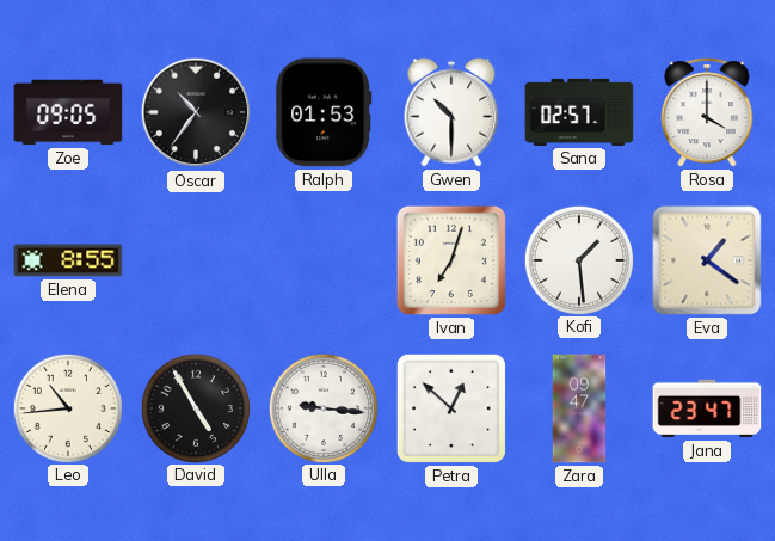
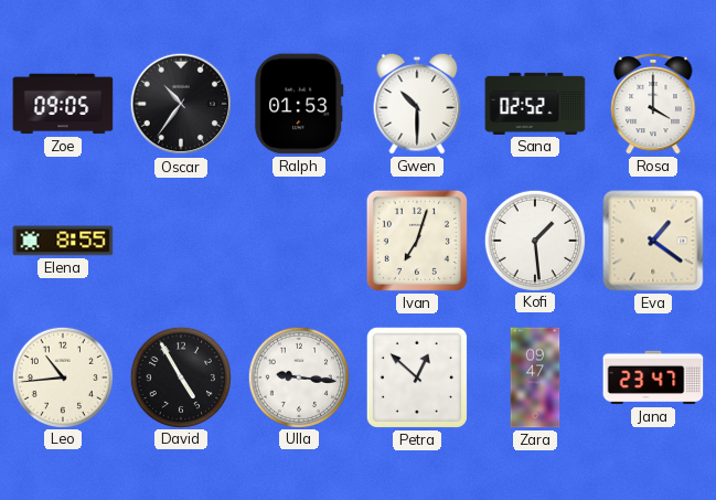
Sana: 02:57 -> 02:52
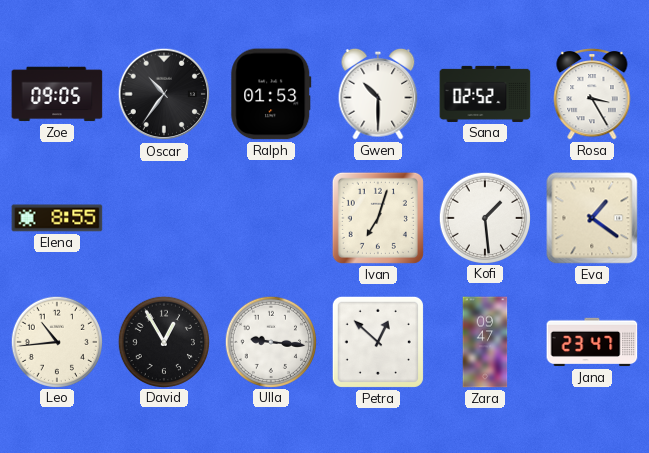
Rosa: 4:00 -> 3:25
David: 4:55 -> 12:55
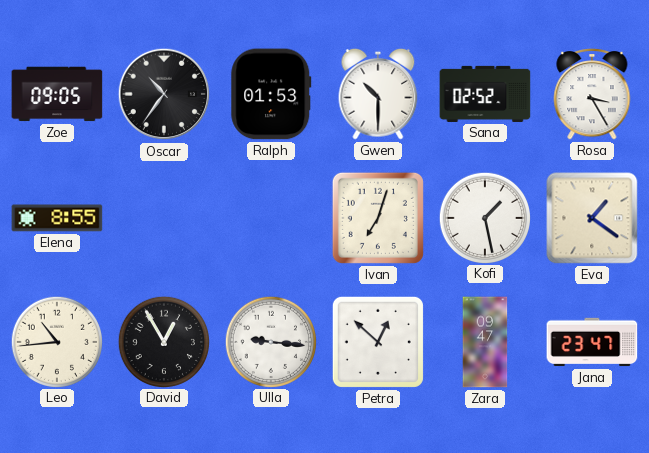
Kofi: 1:29 -> 1:28
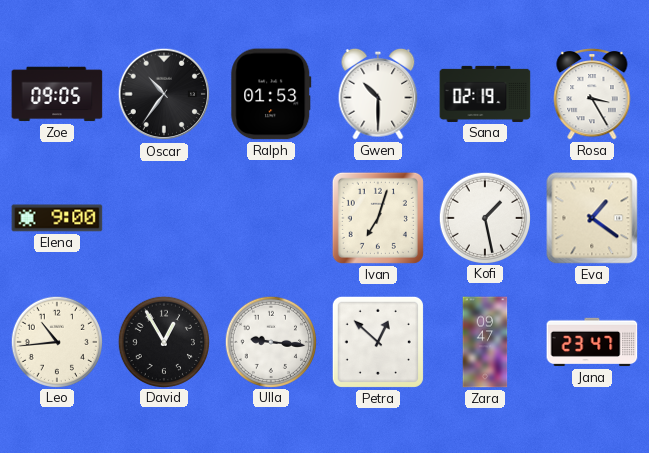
Sana: 02:52 -> 02:19
Elena: 8:55 -> 9:00
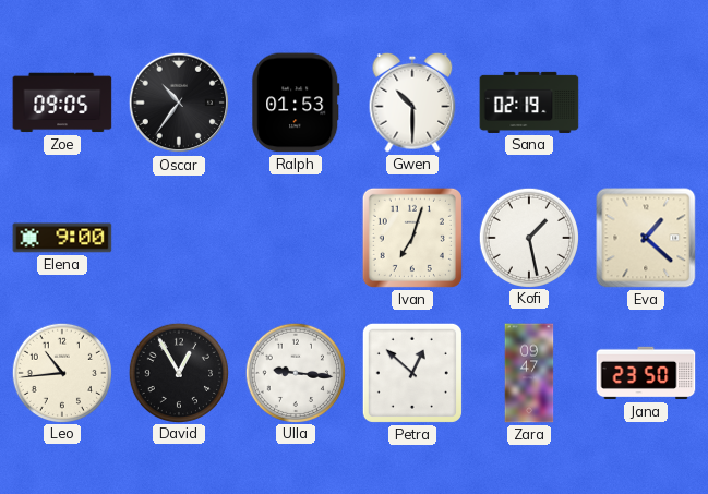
Rosa: 3:25 -> none
Eva: 1:21 -> 1:22
Jana: 23:47 -> 23:50
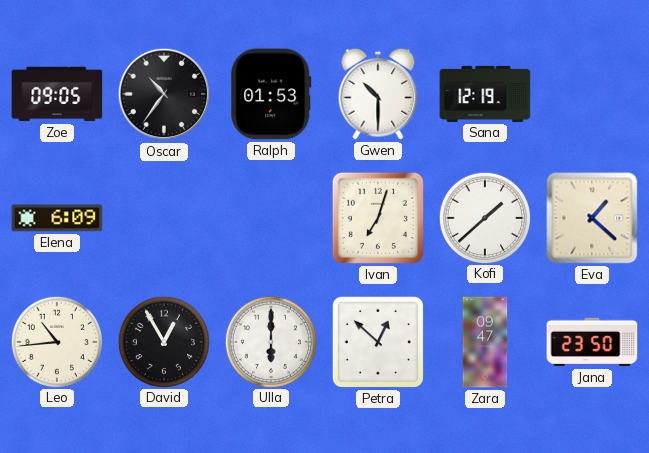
Sana: 02:19 -> 12:19
Elena: 9:00 -> 6:09
Kofi: 1:28 -> 1:38
Ulla: 9:16 -> 6:00
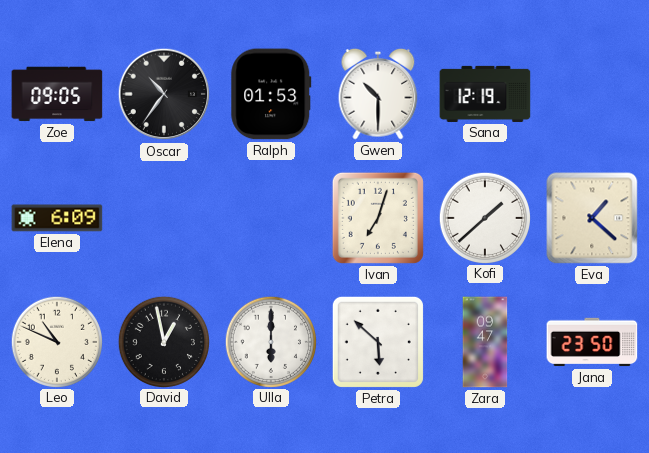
Leo: 10:44 -> 10:49
David: 12:55 -> 12:58
Petra: 12:52 -> 5:52
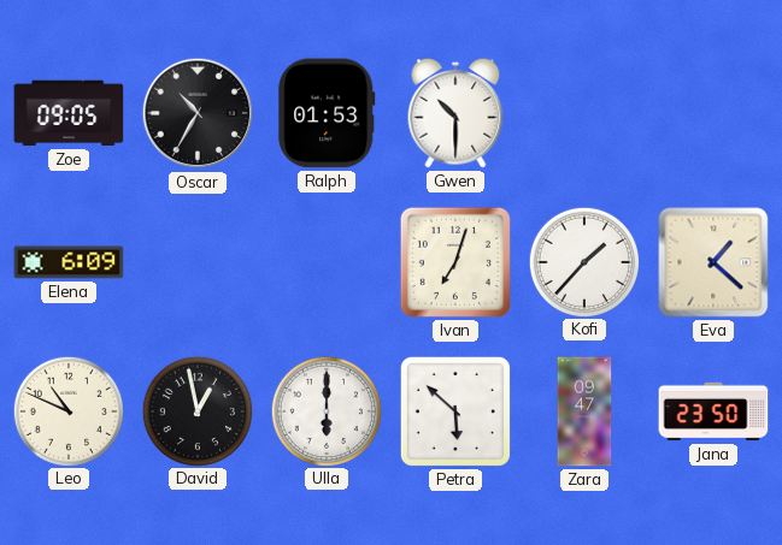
Oscar: 10:36 -> 10:35
Sana: 12:19 -> none
Kofi: 1:38 -> 1:37
